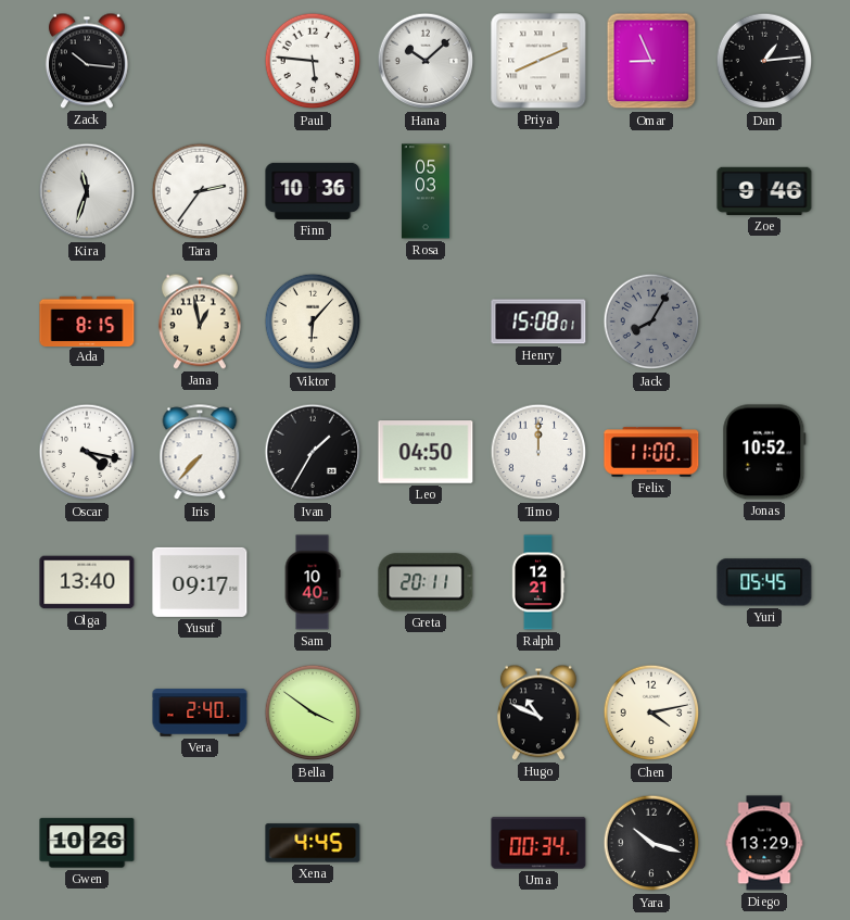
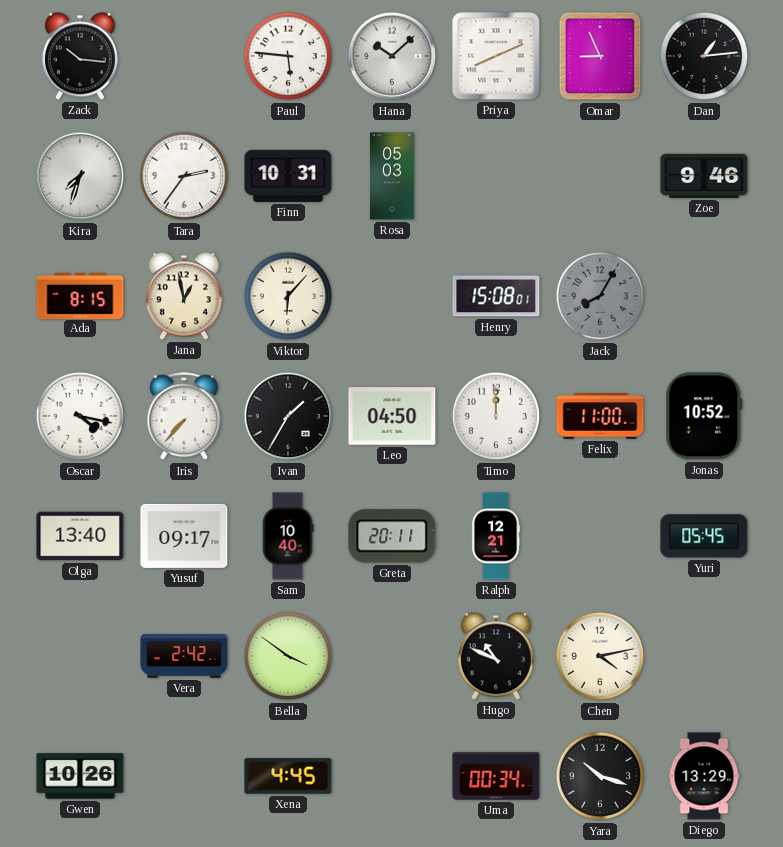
Kira: 11:33 -> 7:33
Finn: 10:36 -> 10:31
Vera: 2:40 -> 2:42
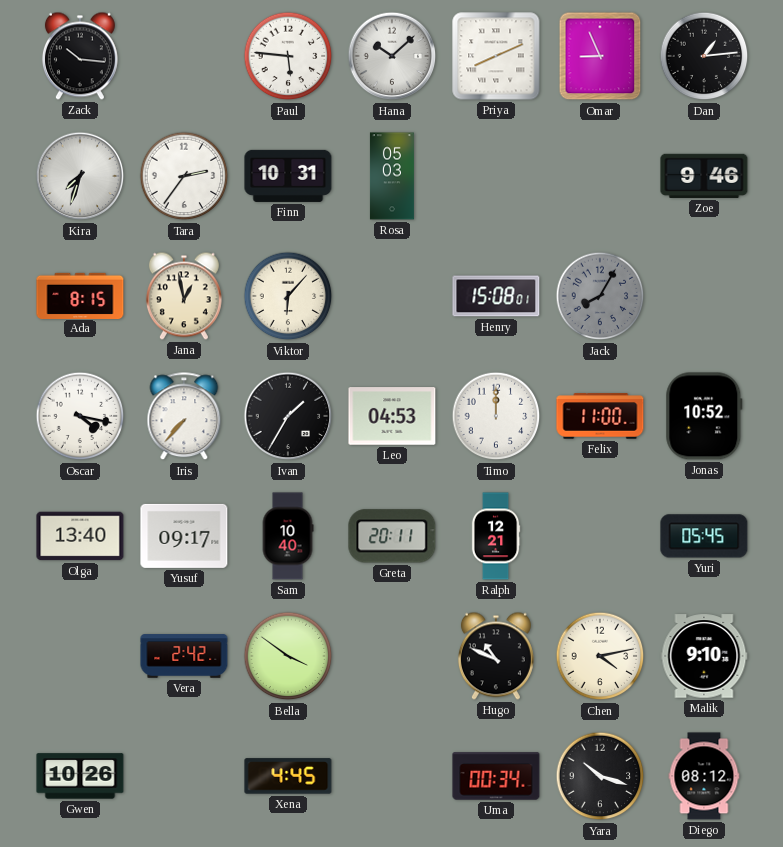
Leo: 04:50 -> 04:53
Malik: none -> 9:10
Diego: 13:29 -> 08:12
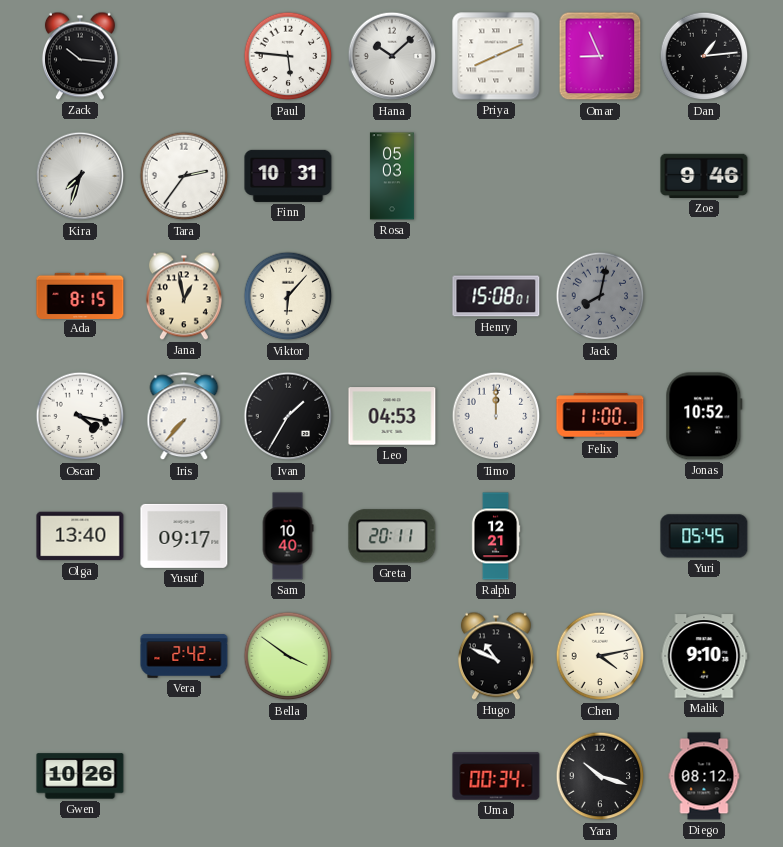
Jack: 8:05 -> 8:02
Xena: 4:45 -> none
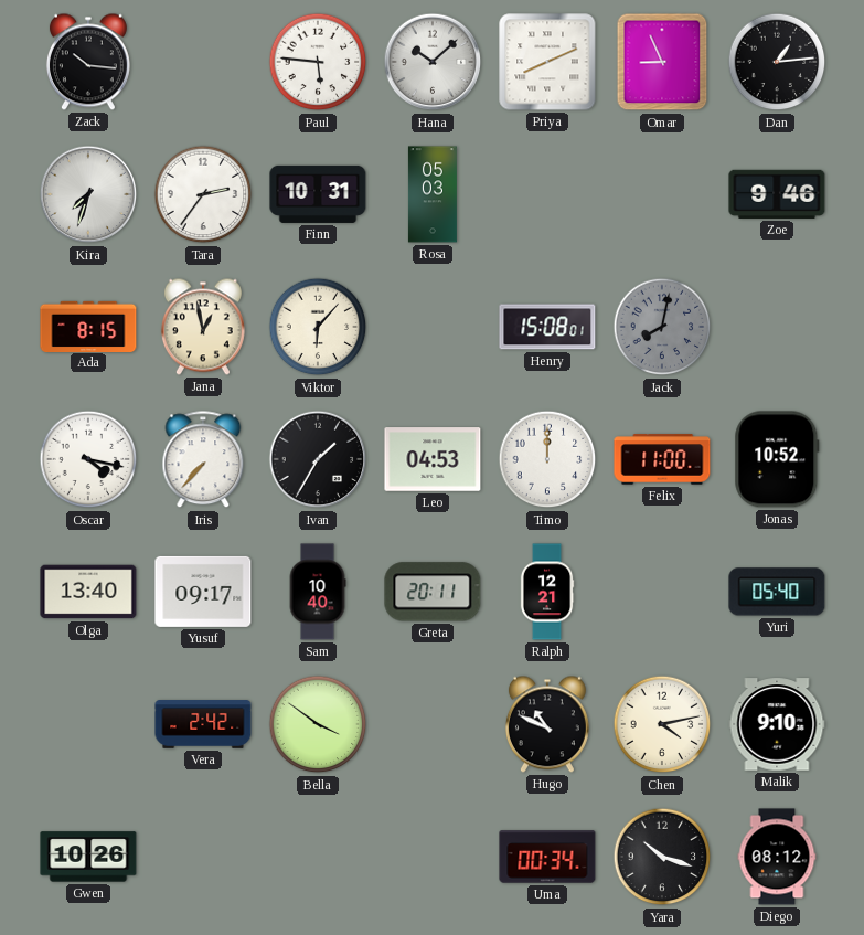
Yuri: 05:45 -> 05:40
